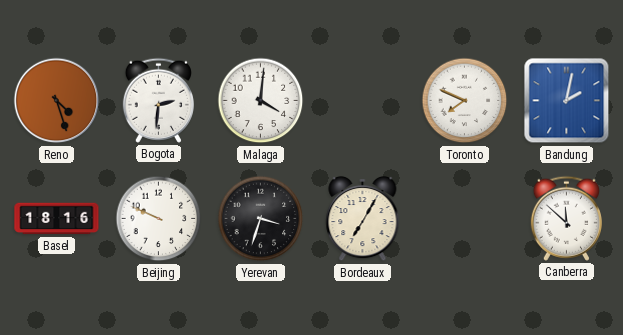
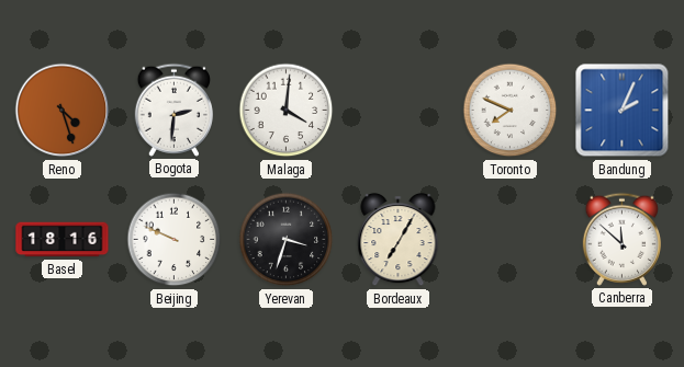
Bandung: 2:02 -> 2:04
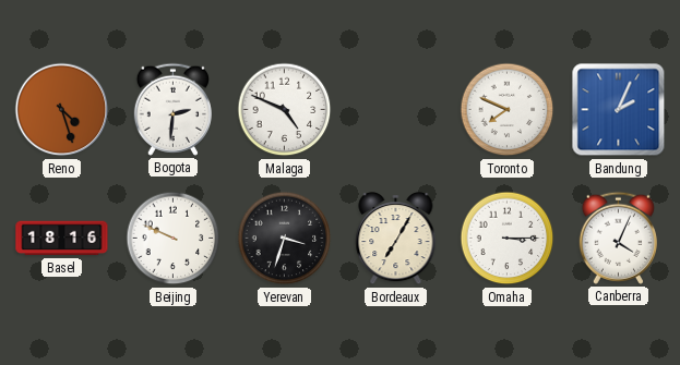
Malaga: 4:01 -> 4:49
Omaha: none -> 3:15
Canberra: 11:52 -> 4:04
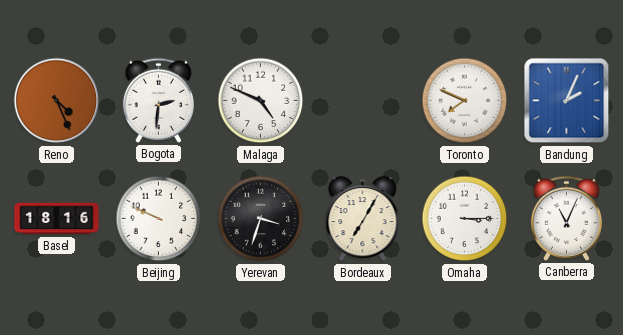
Reno: 4:27 -> 4:26
Canberra: 4:04 -> 11:04
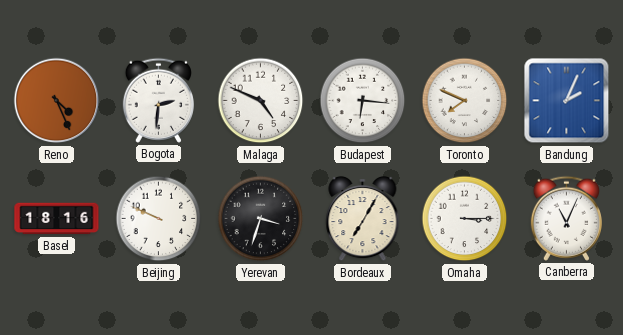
Budapest: none -> 6:16
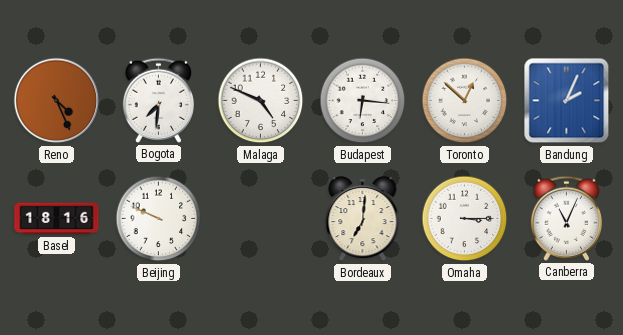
Bogota: 2:31 -> 7:31
Toronto: 7:49 -> 12:52
Yerevan: 3:33 -> none
Bordeaux: 7:05 -> 7:01
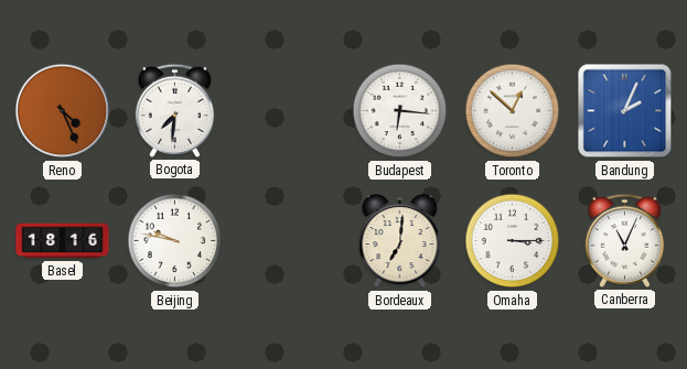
Malaga: 4:49 -> none
Beijing: 9:49 -> 9:47
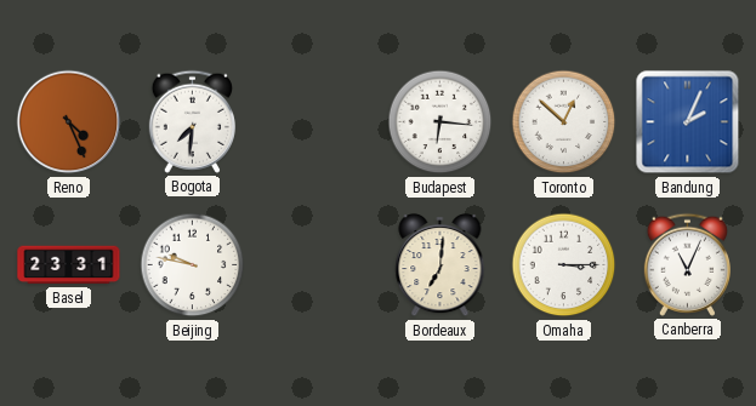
Basel: 18:16 -> 23:31
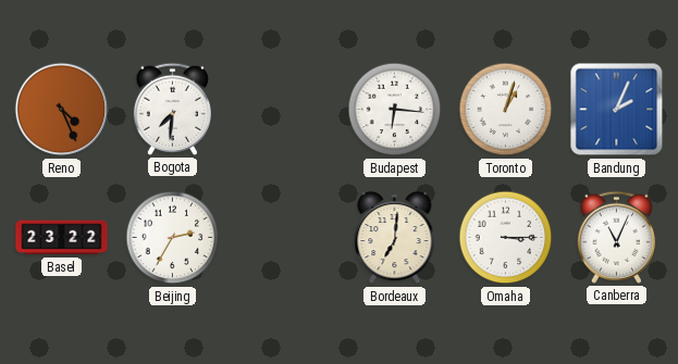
Toronto: 12:52 -> 1:03
Basel: 23:31 -> 23:22
Beijing: 9:47 -> 2:35
